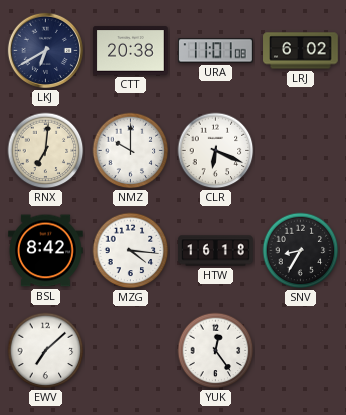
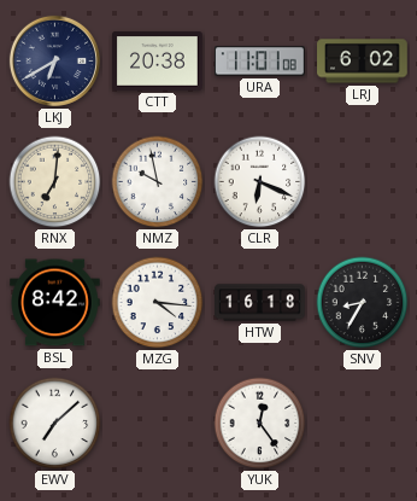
NMZ: 10:00 -> 9:58
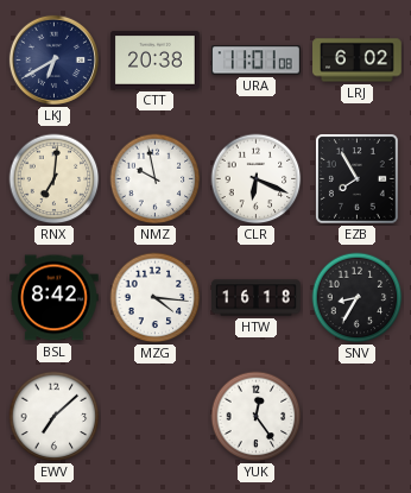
EZB: none -> 7:55
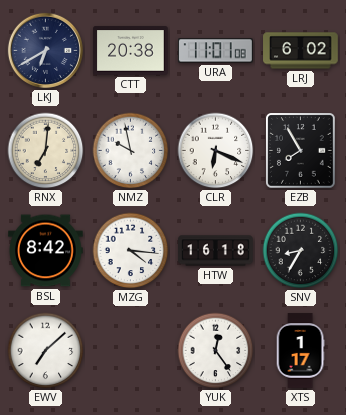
XTS: none -> 1:17
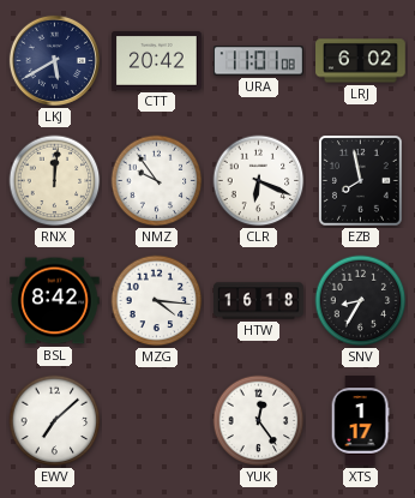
LKJ: 6:40 -> 5:40
CTT: 20:38 -> 20:42
RNX: 7:01 -> 12:01
NMZ: 9:58 -> 9:54
EZB: 7:55 -> 7:58
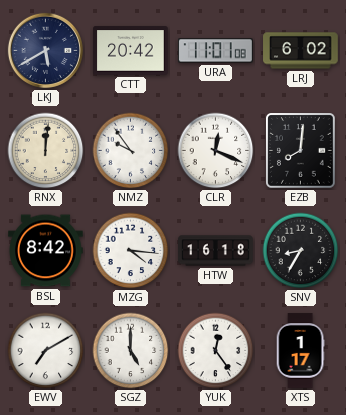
CLR: 6:19 -> 12:19
EZB: 7:58 -> 8:01
EWV: 7:08 -> 7:10
SGZ: none -> 5:00
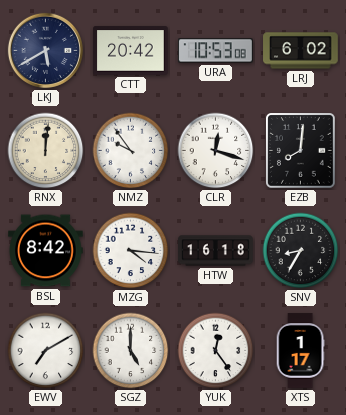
URA: 11:01 -> 10:53
CLR: 12:19 -> 12:18
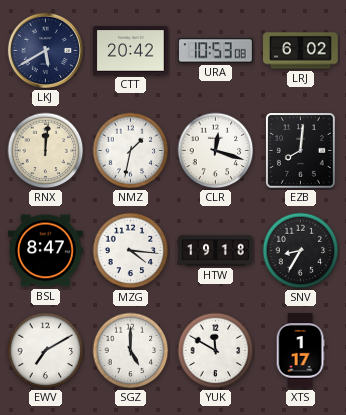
NMZ: 9:54 -> 1:32
BSL: 8:42 -> 8:47
HTW: 16:18 -> 19:18
YUK: 12:24 -> 11:50
